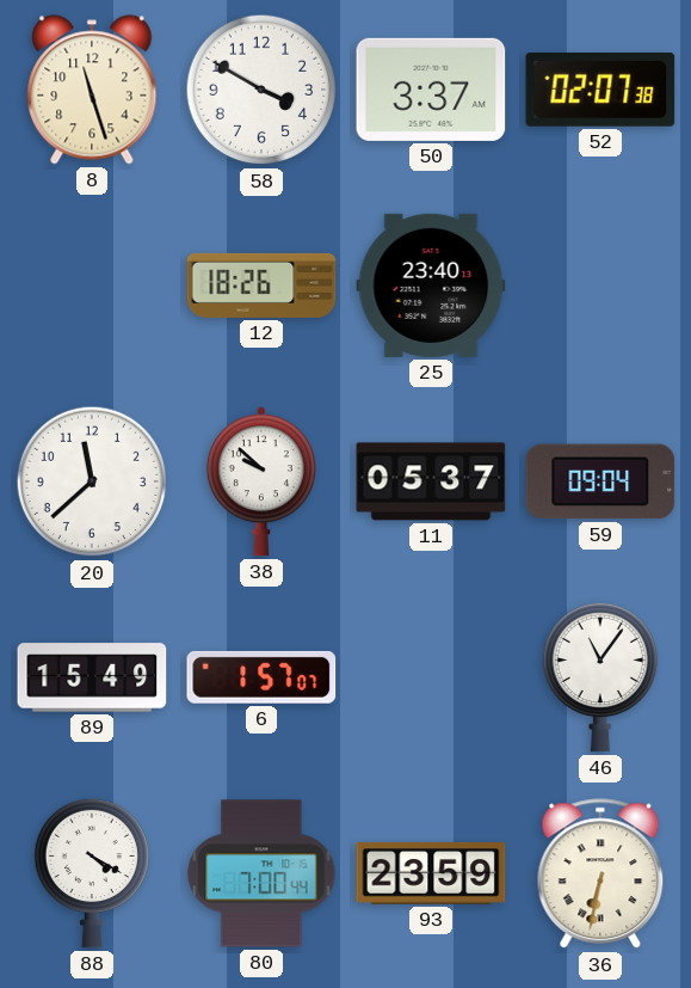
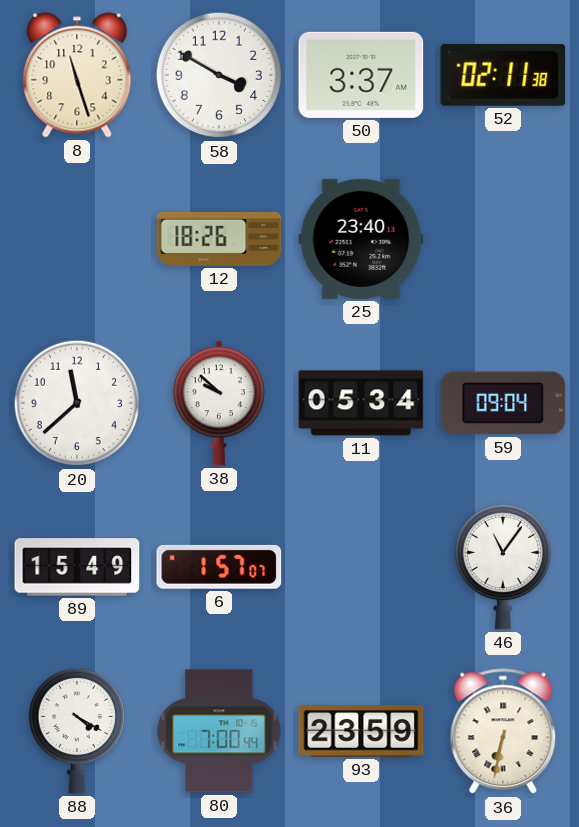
52: 02:07 -> 02:11
11: 05:37 -> 05:34
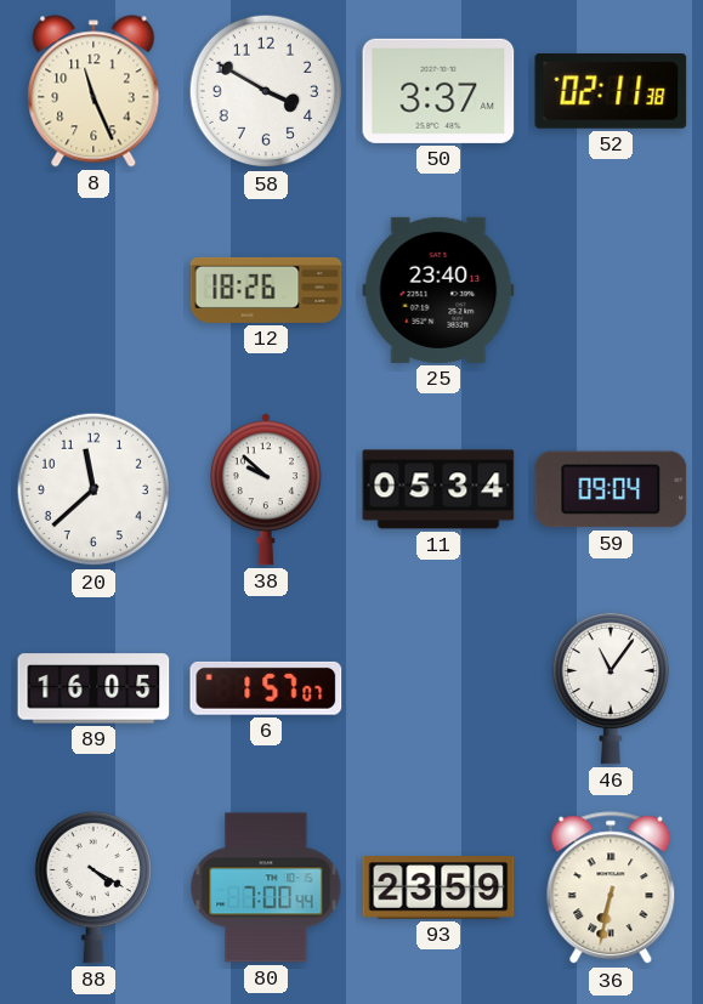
8: 11:27 -> 11:26
89: 15:49 -> 16:05
